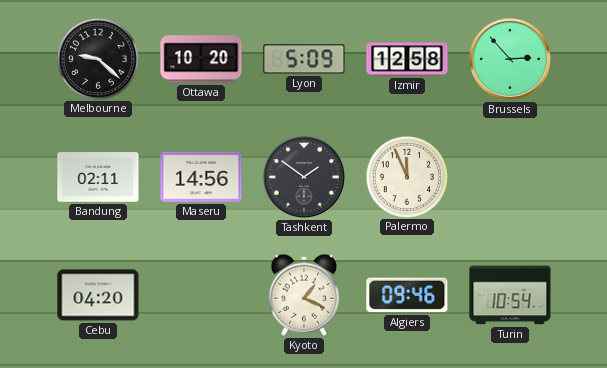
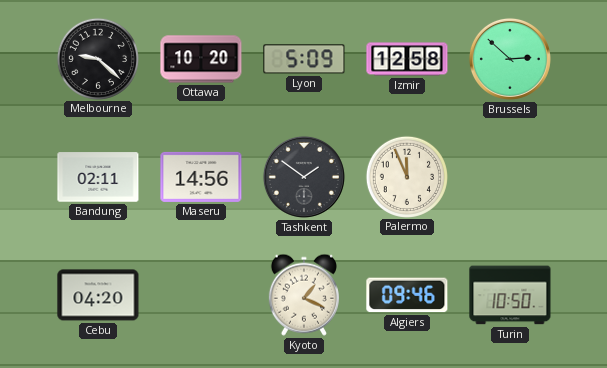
Brussels: 2:53 -> 2:52
Turin: 10:54 -> 10:50
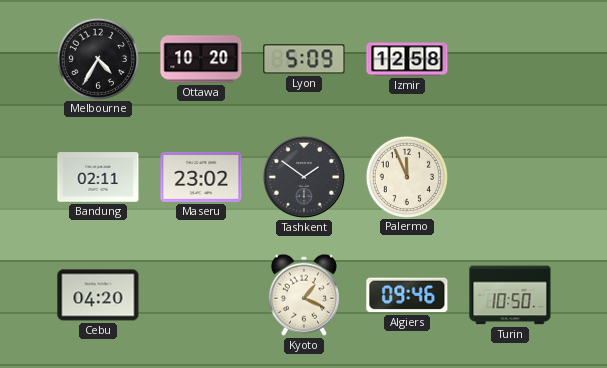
Melbourne: 9:22 -> 4:35
Brussels: 2:52 -> none
Maseru: 14:56 -> 23:02
